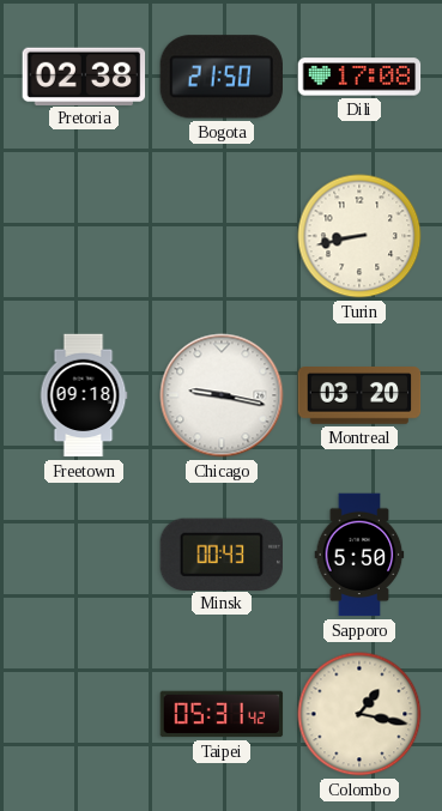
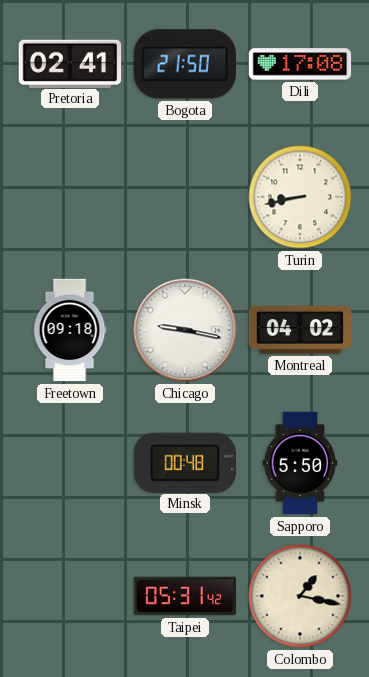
Pretoria: 02:38 -> 02:41
Montreal: 03:20 -> 04:02
Minsk: 00:43 -> 00:48
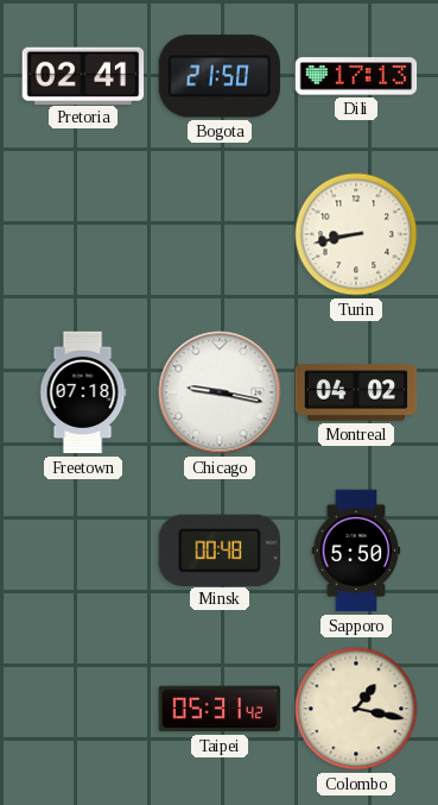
Dili: 17:08 -> 17:13
Freetown: 09:18 -> 07:18
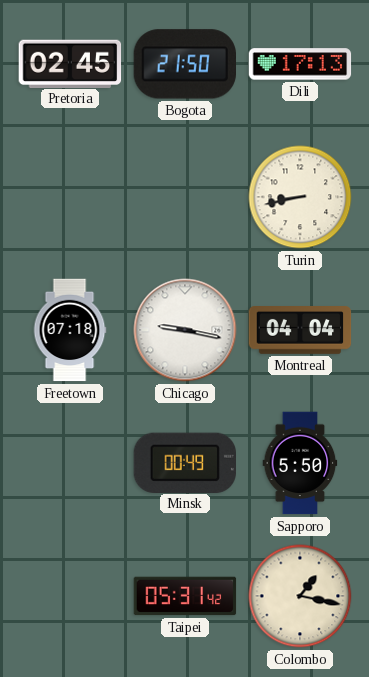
Pretoria: 02:41 -> 02:45
Montreal: 04:02 -> 04:04
Minsk: 00:48 -> 00:49
